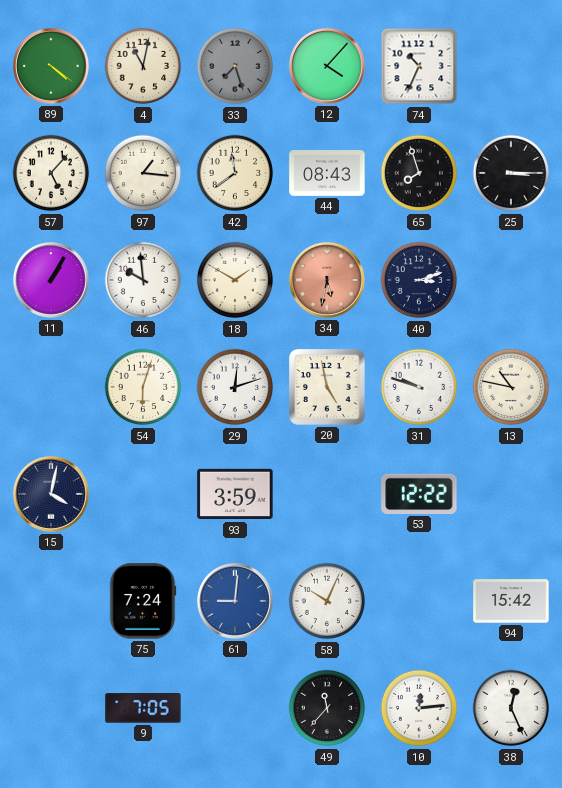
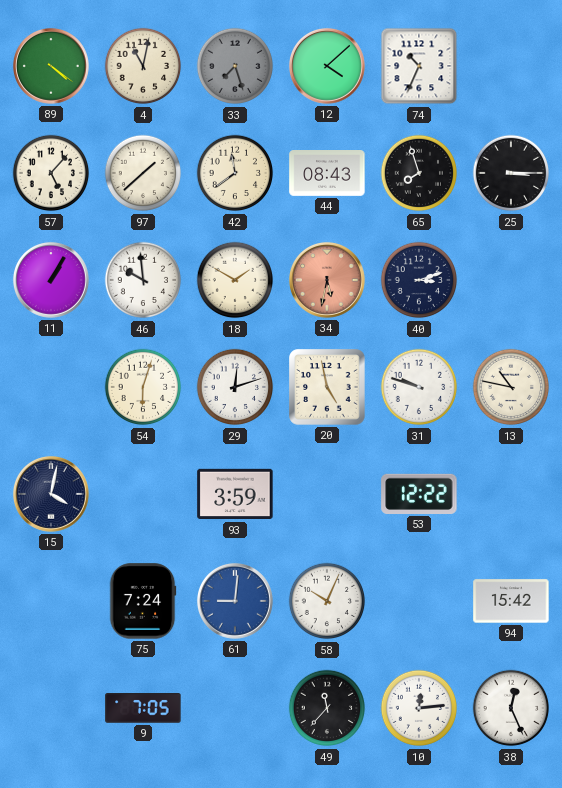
12: 4:07 -> 4:08
97: 1:16 -> 1:38
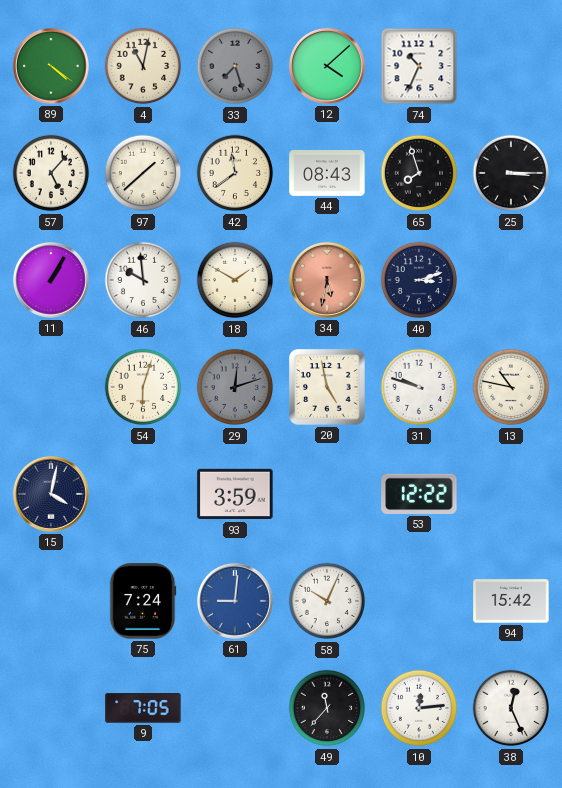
29 dial: white -> grey
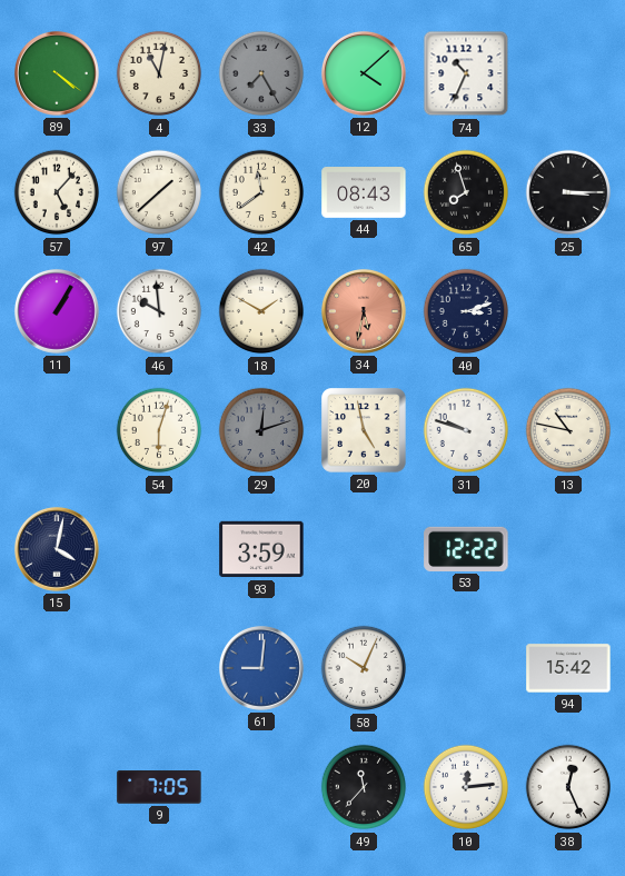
33: 7:27 -> 7:25
75: 7:24 -> none
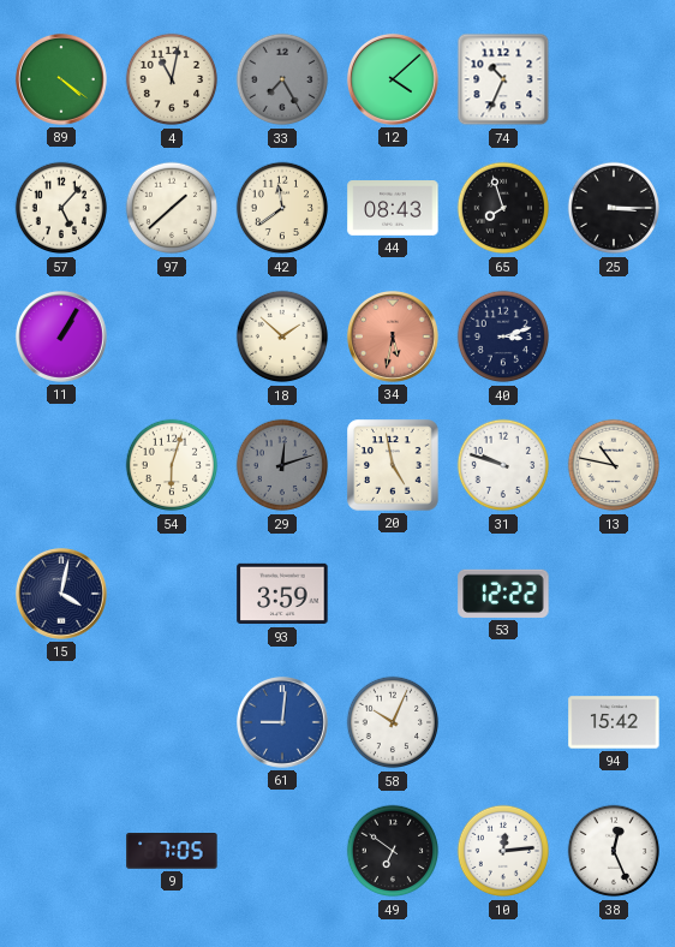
46: 9:59 -> none
18: 1:50 -> 1:52
49: 11:37 -> 6:51
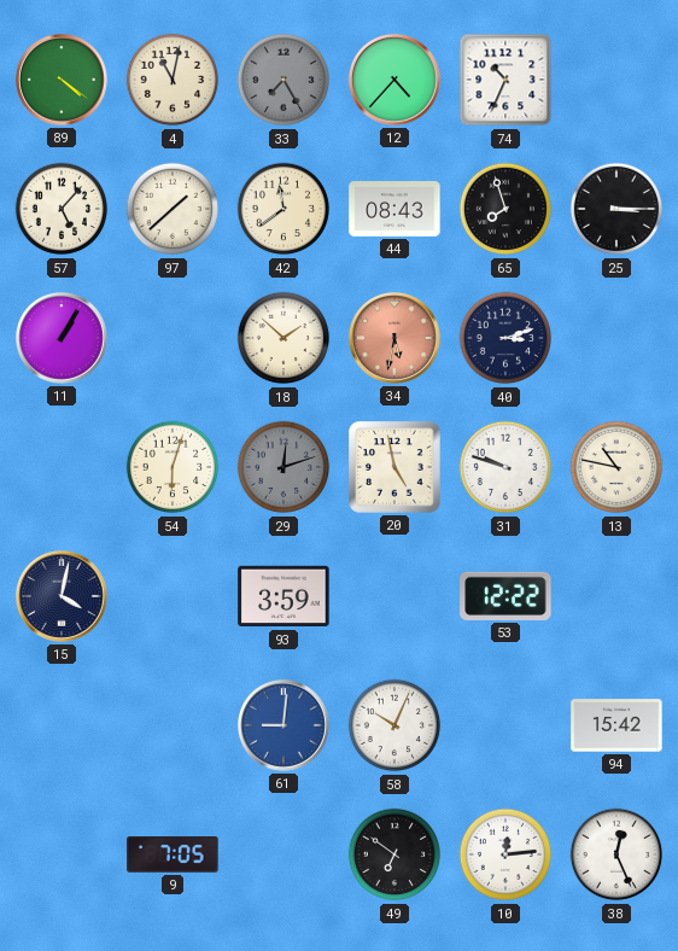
12: 4:08 -> 4:37
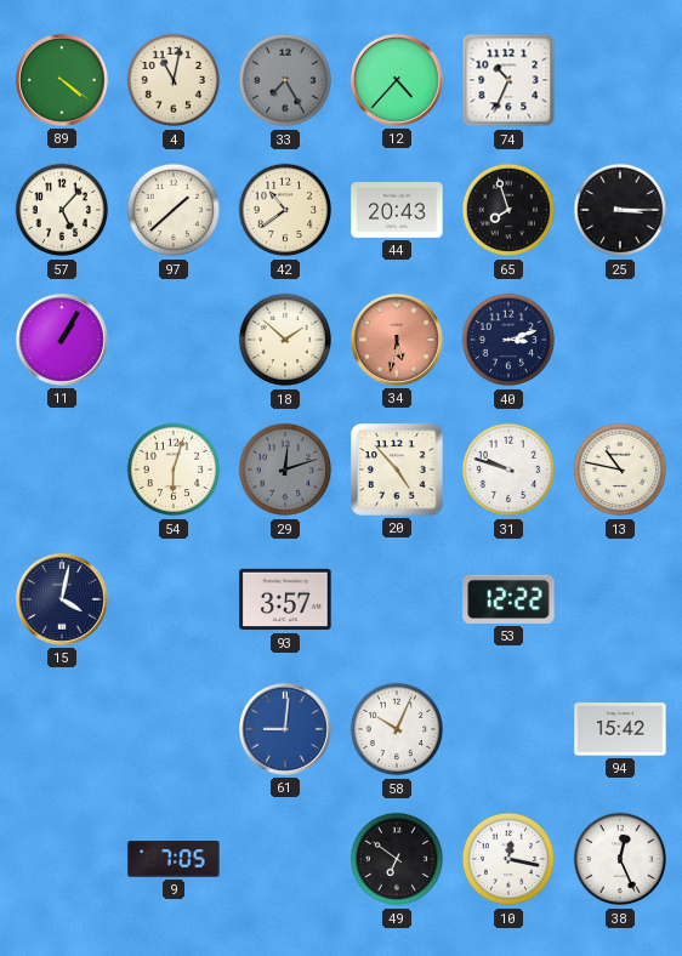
42: 11:39 -> 10:39
44: 08:43 -> 20:43
20: 4:58 -> 4:53
93: 3:59 -> 3:57
10: 12:14 -> 12:17
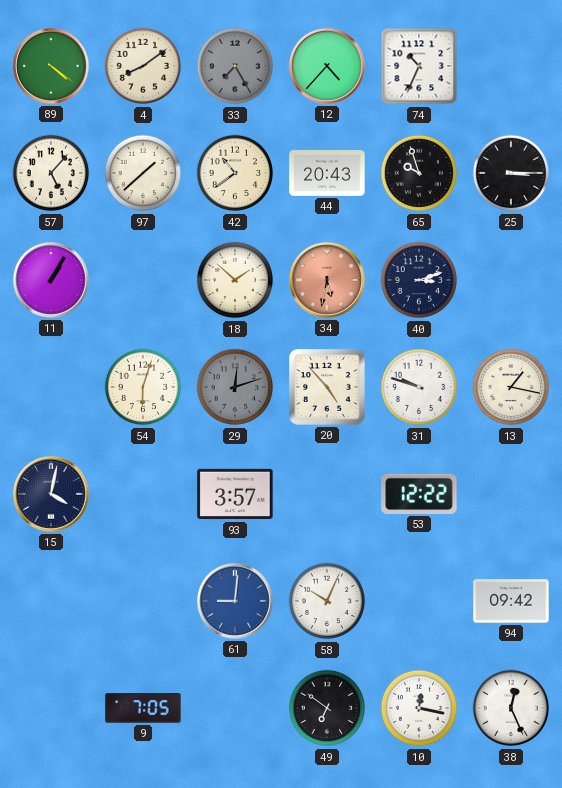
4: 11:02 -> 8:09
65: 7:57 -> 9:57
13: 10:47 -> 1:17
94: 15:42 -> 09:42
